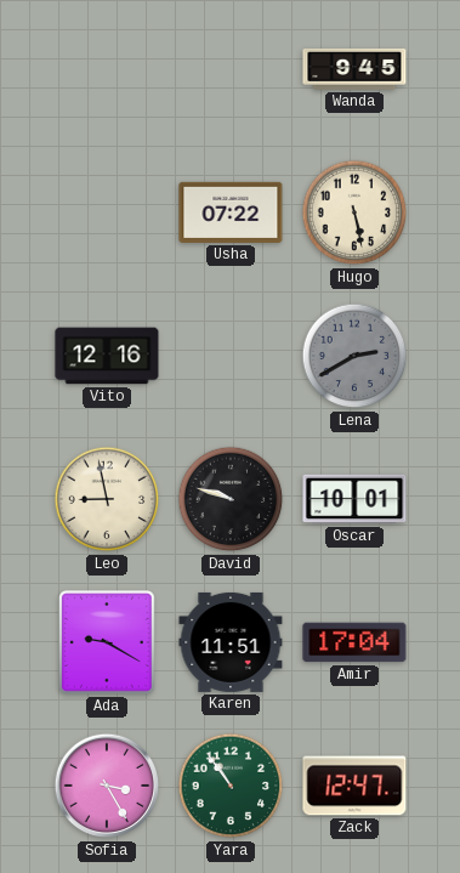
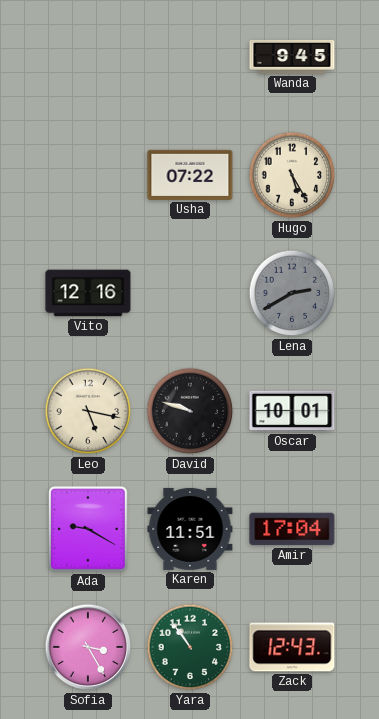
Hugo: 5:28 -> 5:25
Leo: 8:58 -> 5:17
Zack: 12:47 -> 12:43
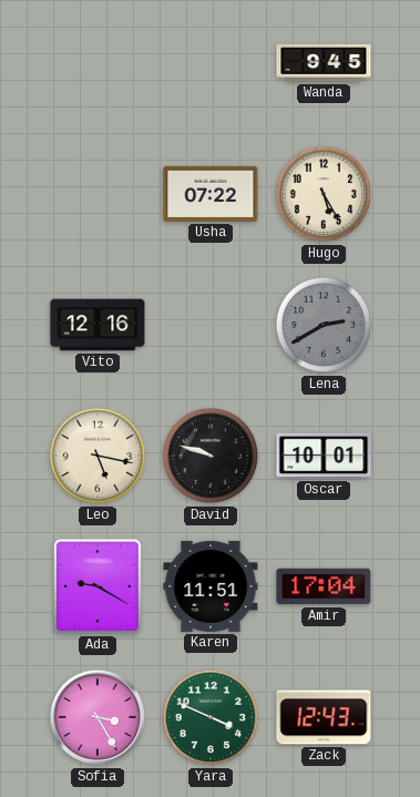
Yara: 10:54 -> 3:49
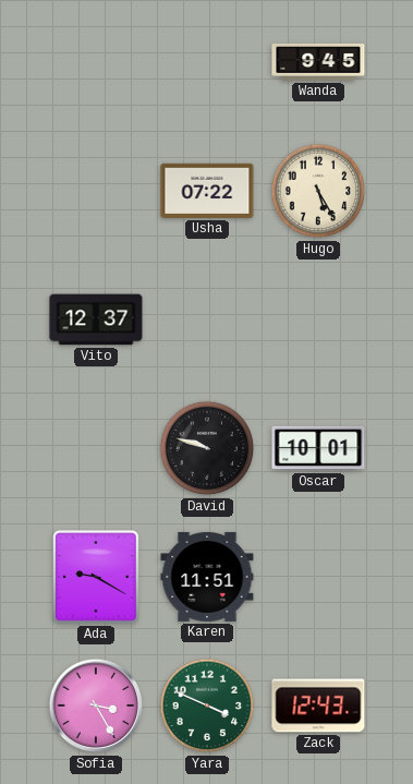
Vito: 12:16 -> 12:37
Lena: 2:40 -> none
Leo: 5:17 -> none
Amir: 17:04 -> none
